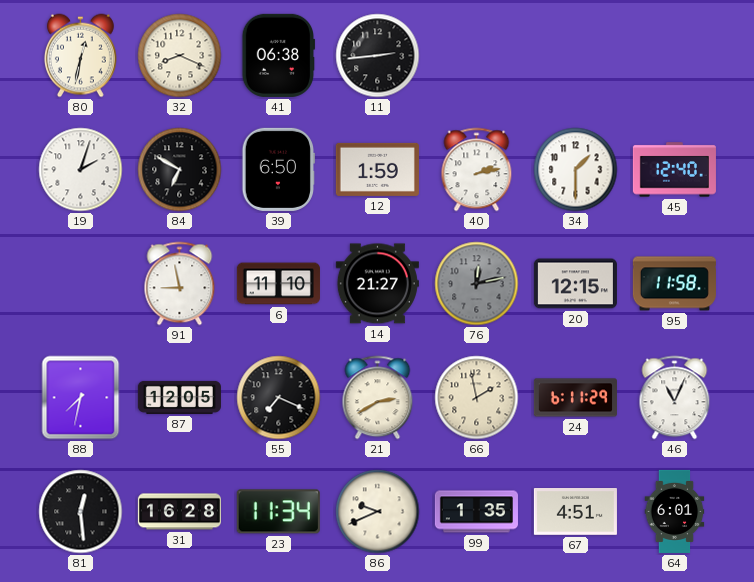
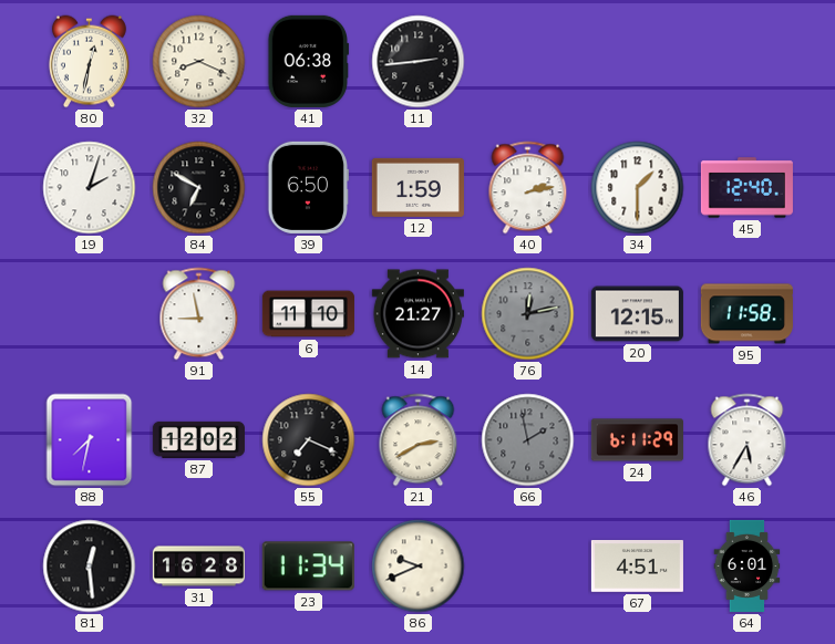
87: 12:05 -> 12:02
66 dial: cream -> grey
46: 11:04 -> 5:35
99: 1:35 -> none
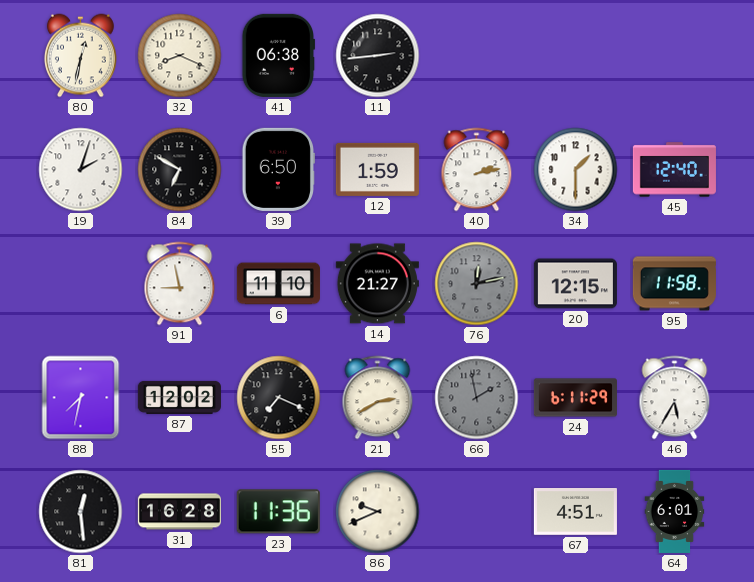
23: 11:34 -> 11:36
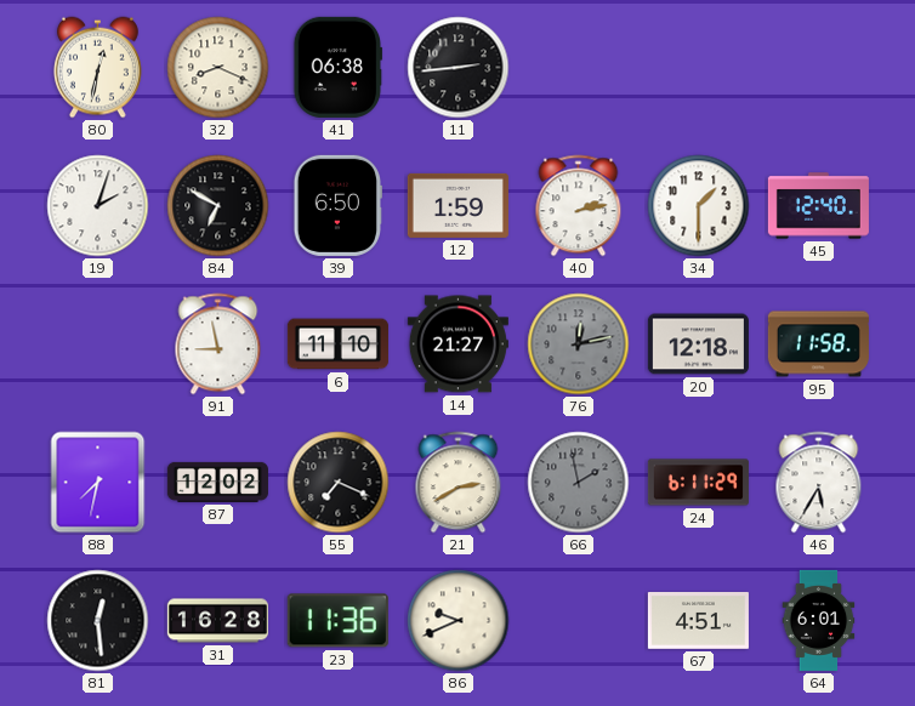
20: 12:15 -> 12:18
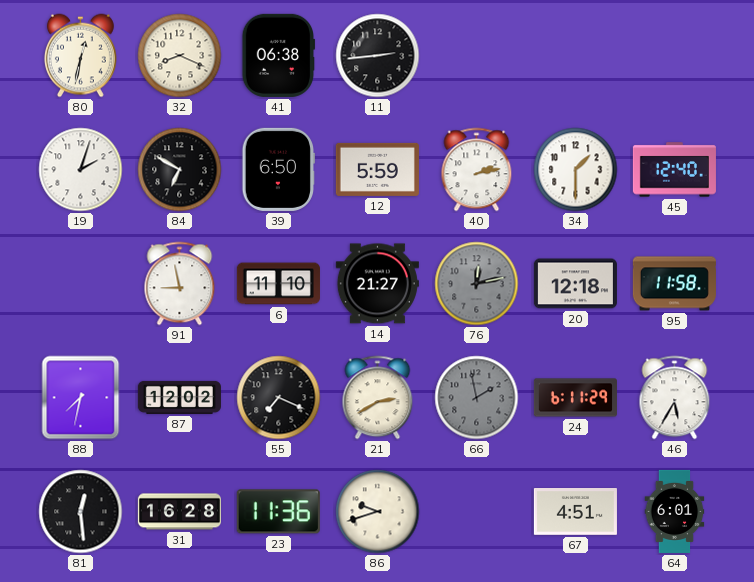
12: 1:59 -> 5:59
86: 9:41 -> 9:42
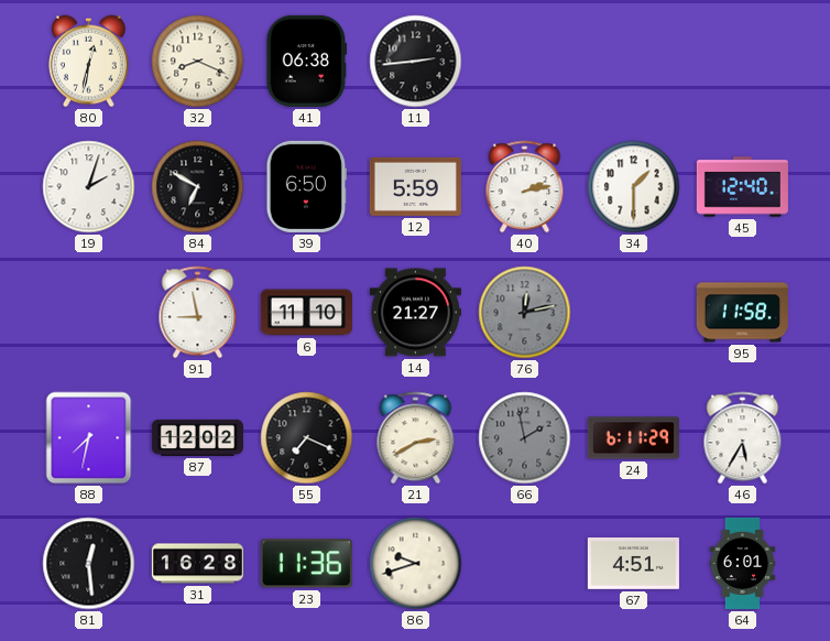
20: 12:18 -> none
